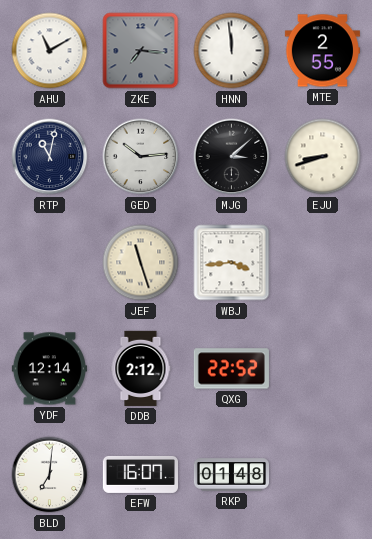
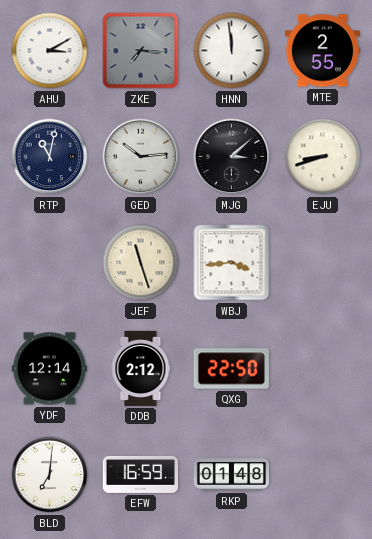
AHU: 11:10 -> 3:10
QXG: 22:52 -> 22:50
EFW: 16:07 -> 16:59
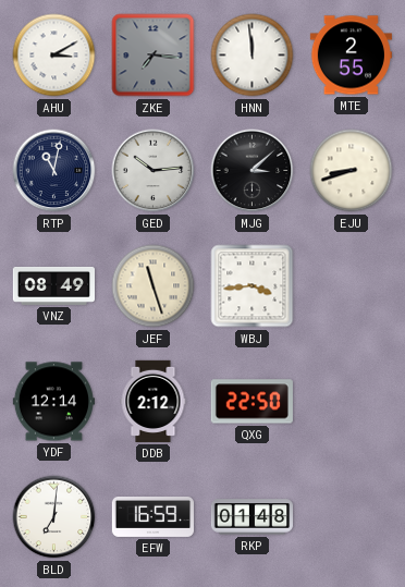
VNZ: none -> 08:49
